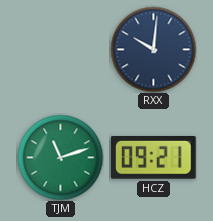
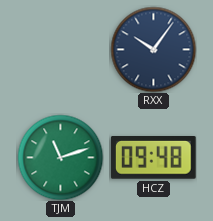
RXX: 10:01 -> 10:06
HCZ: 09:21 -> 09:48
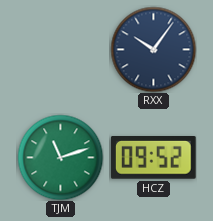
HCZ: 09:48 -> 09:52
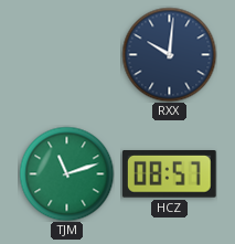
RXX: 10:06 -> 10:01
HCZ: 09:52 -> 08:57
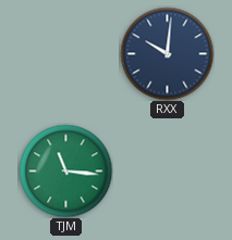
TJM: 11:12 -> 11:16
HCZ: 08:57 -> none
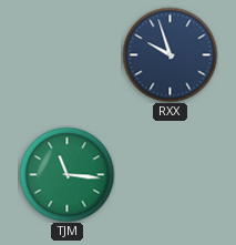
RXX: 10:01 -> 9:57
